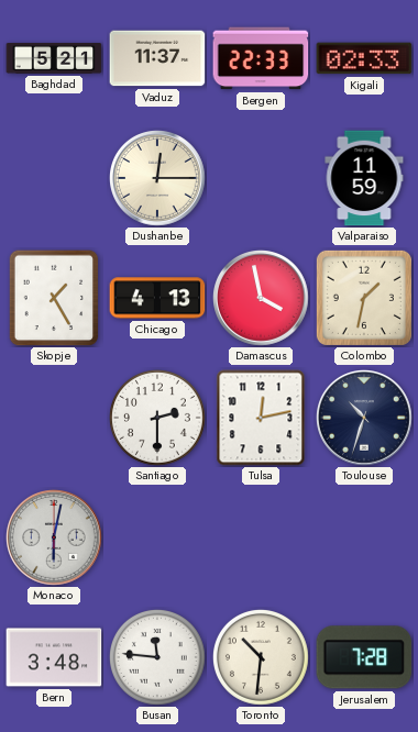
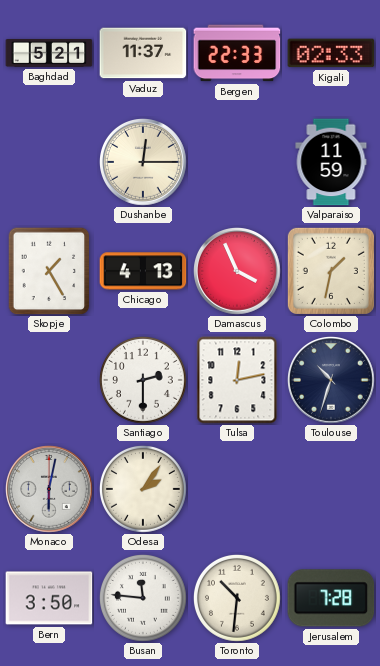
Damascus: 3:58 -> 3:56
Odesa: none -> 2:06
Bern: 3:48 -> 3:50
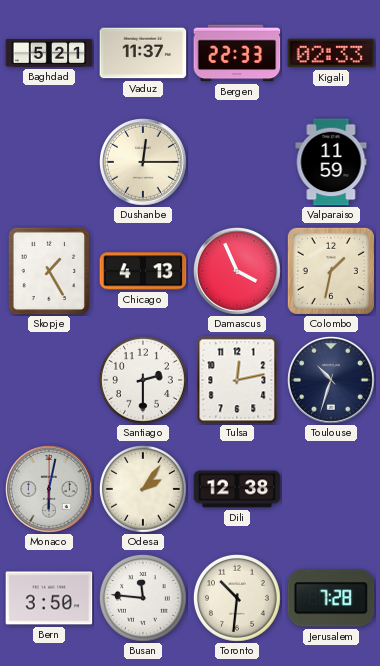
Dili: none -> 12:38
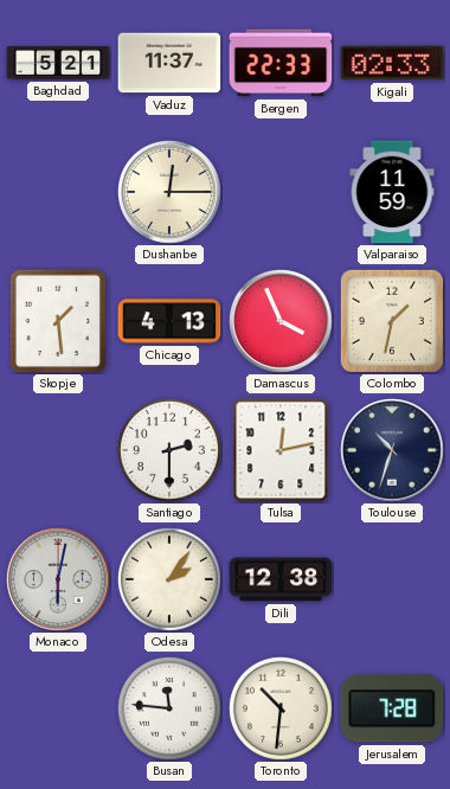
Skopje: 1:25 -> 1:29
Bern: 3:50 -> none
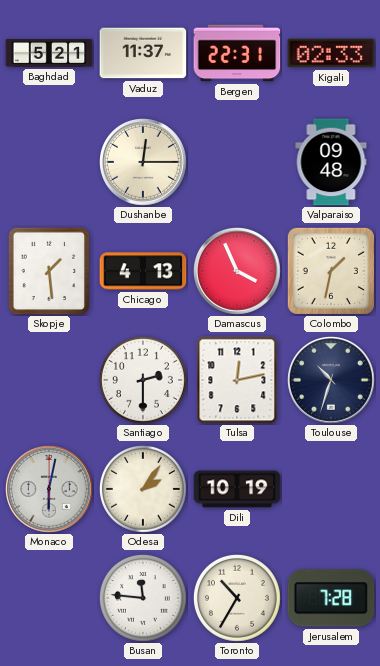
Bergen: 22:33 -> 22:31
Valparaiso: 11:59 -> 09:48
Dili: 12:38 -> 10:19
Toronto: 10:31 -> 10:35
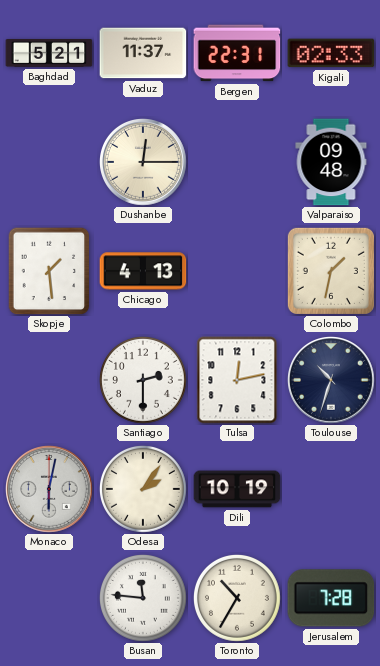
Damascus: 3:56 -> none
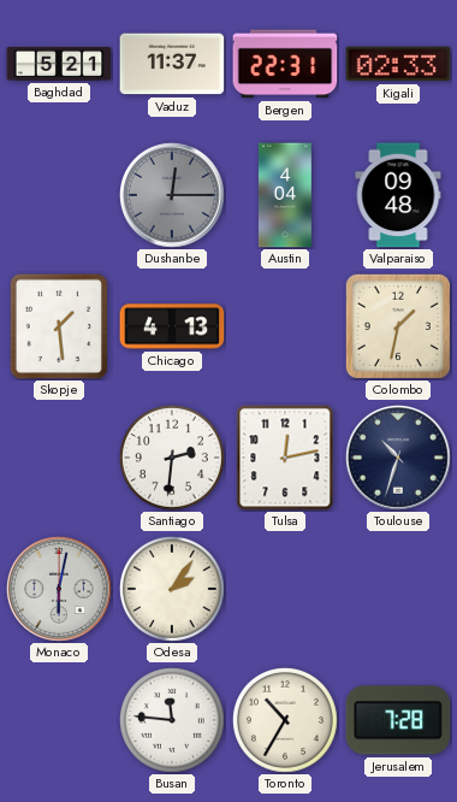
Dushanbe dial: cream -> grey
Austin: none -> 4:04
Santiago: 2:30 -> 2:31
Dili: 10:19 -> none
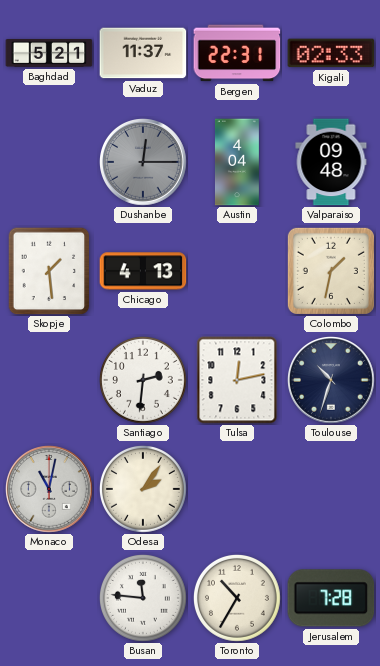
Monaco: 6:02 -> 11:02
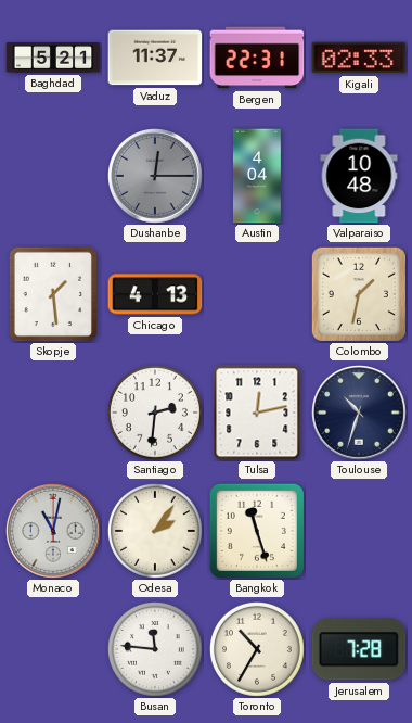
Valparaiso: 09:48 -> 10:48
Bangkok: none -> 11:27
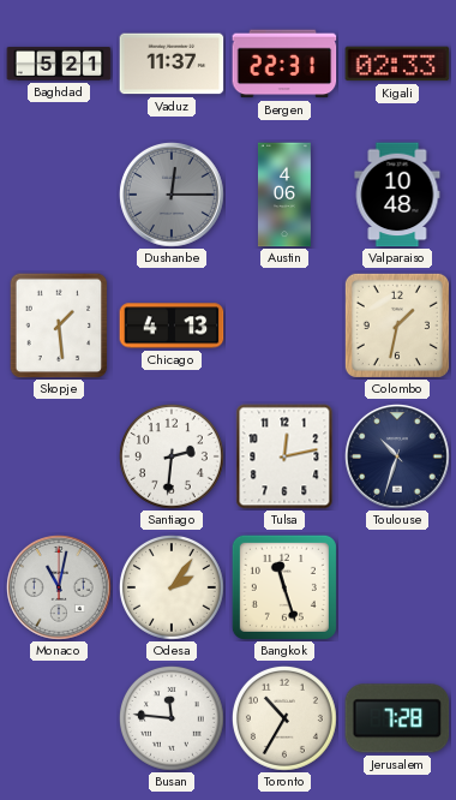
Austin: 4:04 -> 4:06
